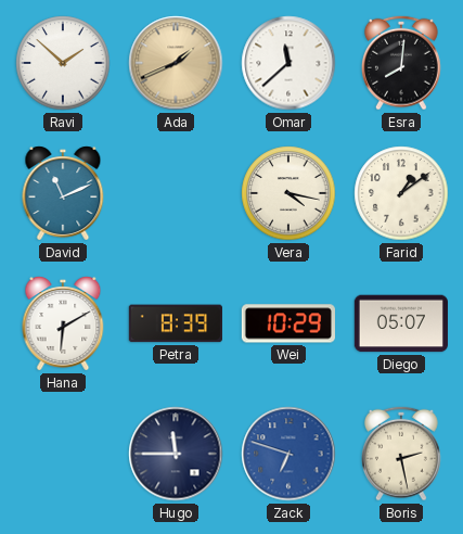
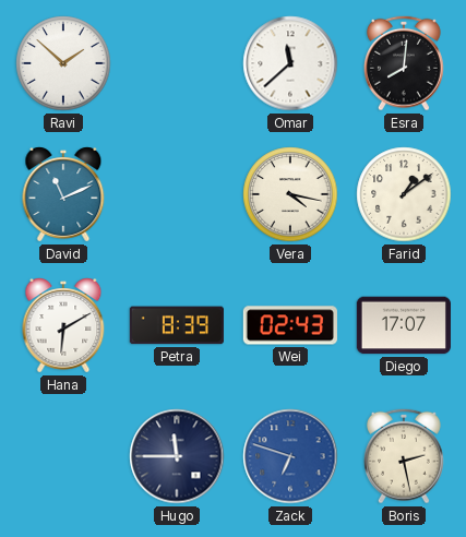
Ada: 1:41 -> none
Wei: 10:29 -> 02:43
Diego: 05:07 -> 17:07
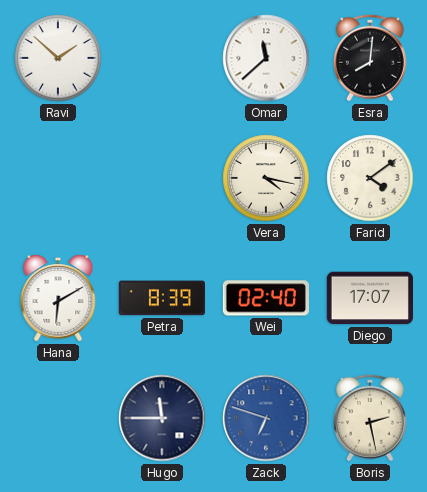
David: 11:11 -> none
Farid: 1:09 -> 4:09
Wei: 02:43 -> 02:40
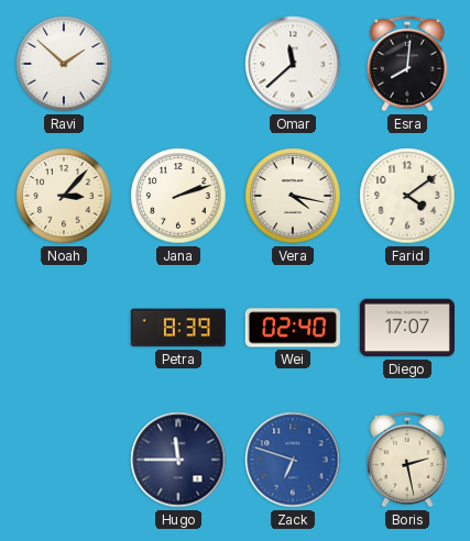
Noah: none -> 3:07
Jana: none -> 2:12
Hana: 6:10 -> none
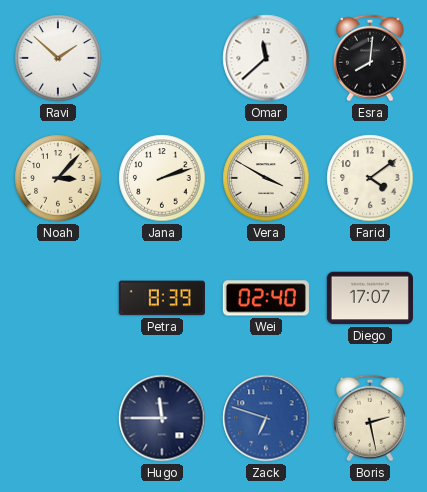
Vera: 4:17 -> 3:50
